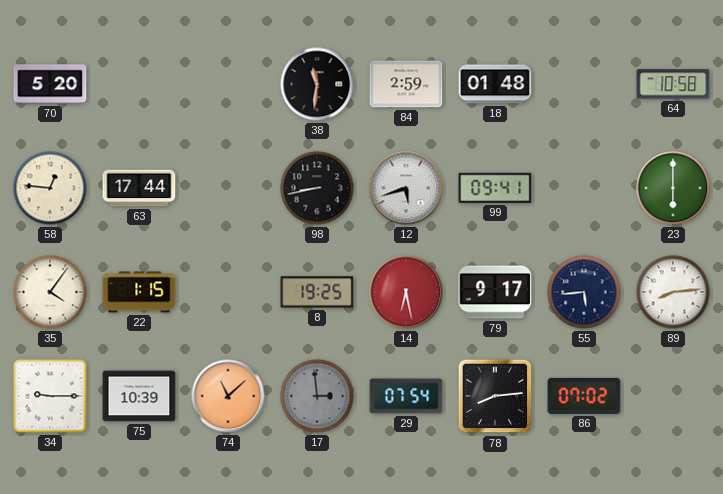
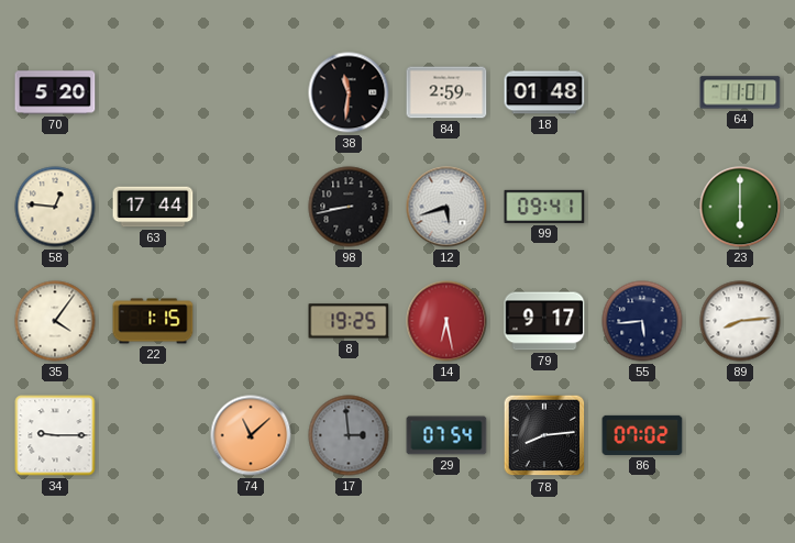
64: 10:58 -> 11:01
75: 10:39 -> none
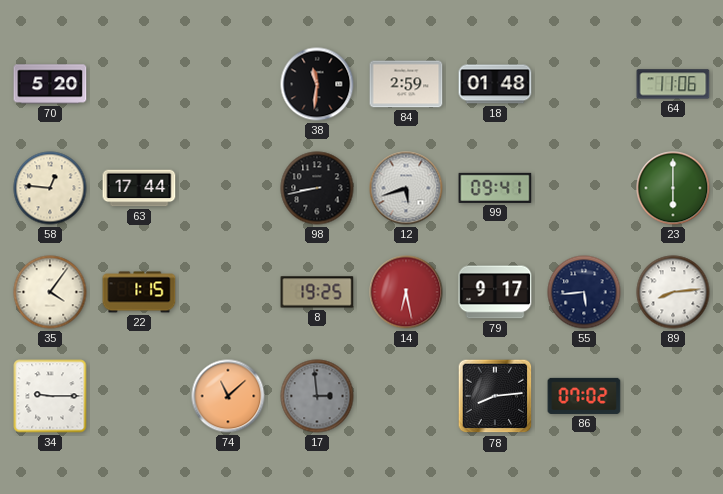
64: 11:01 -> 11:06
29: 07:54 -> none
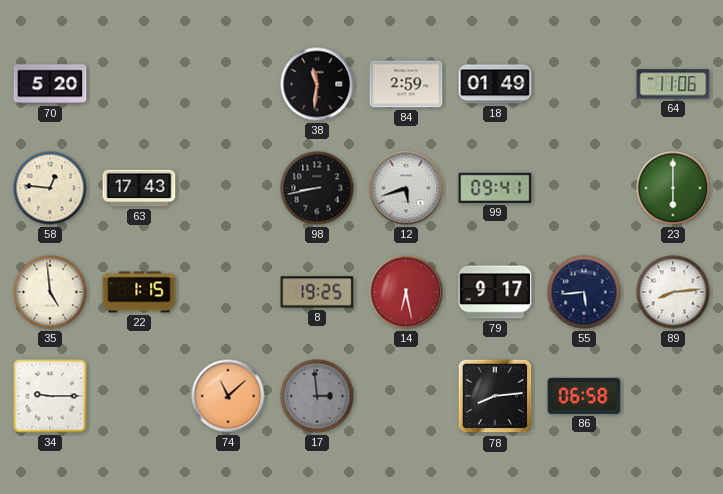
18: 01:48 -> 01:49
63: 17:44 -> 17:43
35: 4:06 -> 4:59
86: 07:02 -> 06:58
